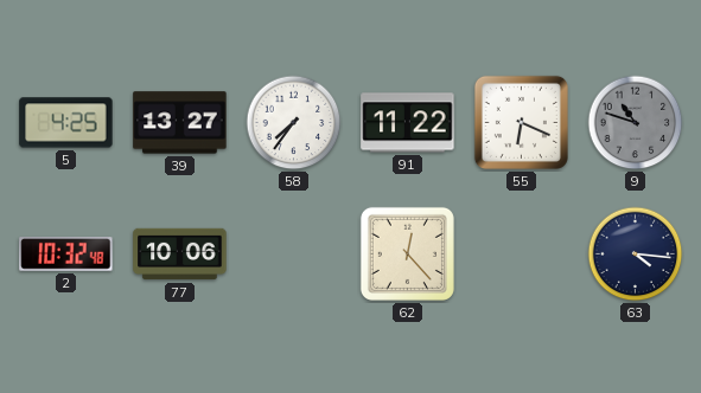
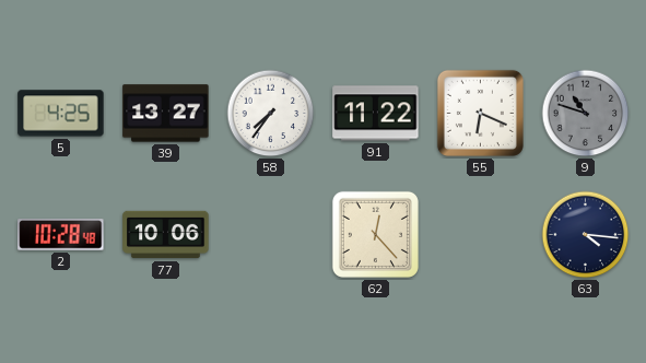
2: 10:32 -> 10:28
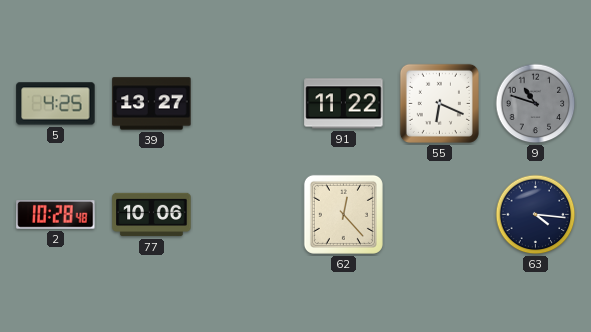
58: 7:36 -> none
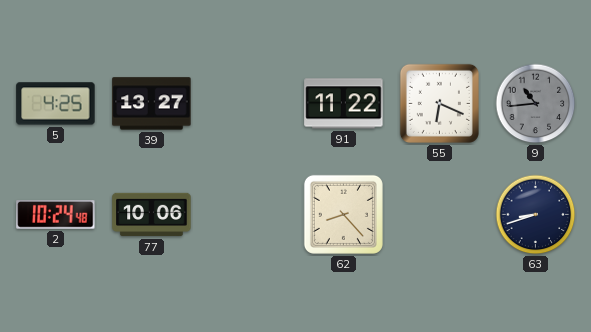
9: 10:48 -> 10:44
2: 10:28 -> 10:24
62: 12:23 -> 8:23
63: 4:16 -> 8:42
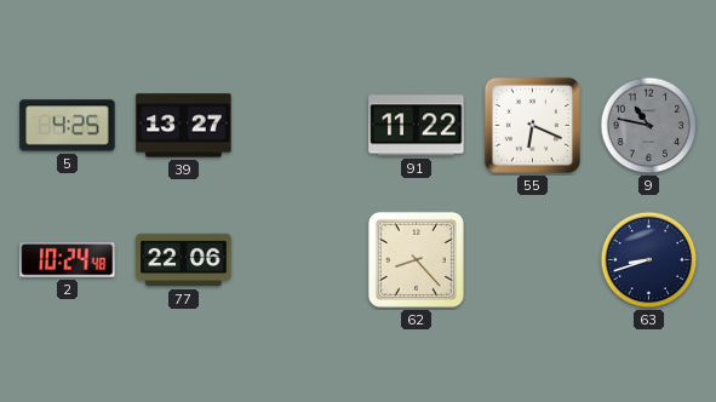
9: 10:44 -> 10:47
77: 10:06 -> 22:06
